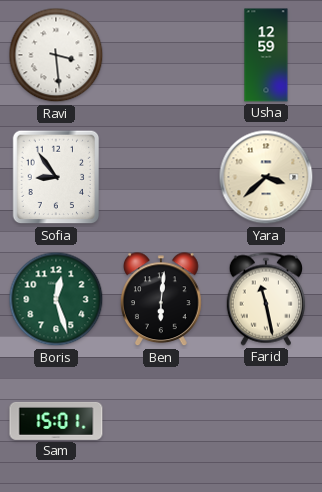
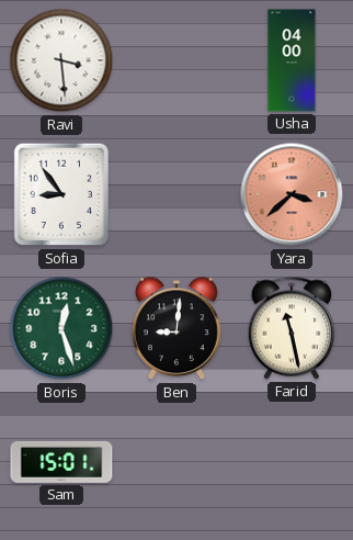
Usha: 12:59 -> 04:00
Yara dial: cream -> salmon
Ben: 6:01 -> 9:01
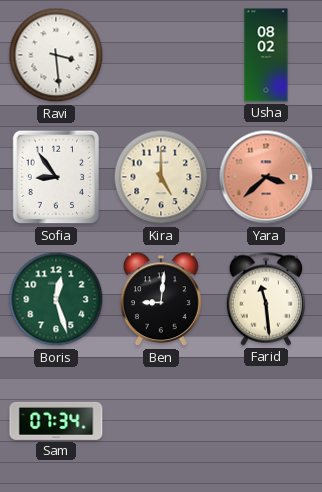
Usha: 04:00 -> 08:02
Kira: none -> 5:00
Farid: 11:28 -> 11:29
Sam: 15:01 -> 07:34
